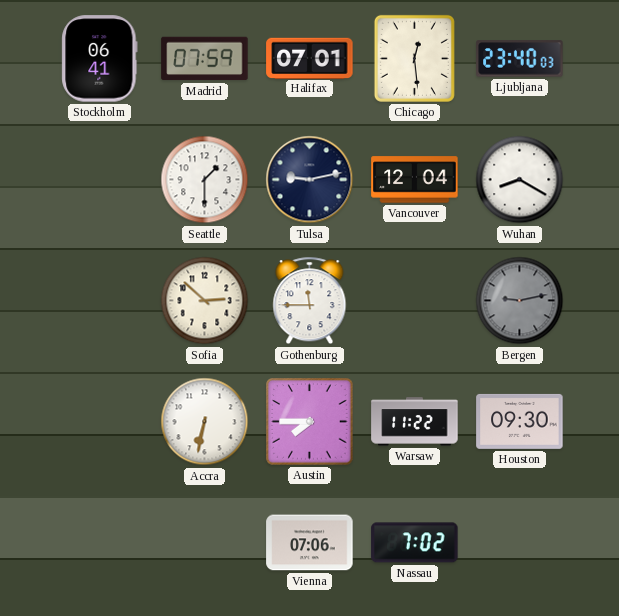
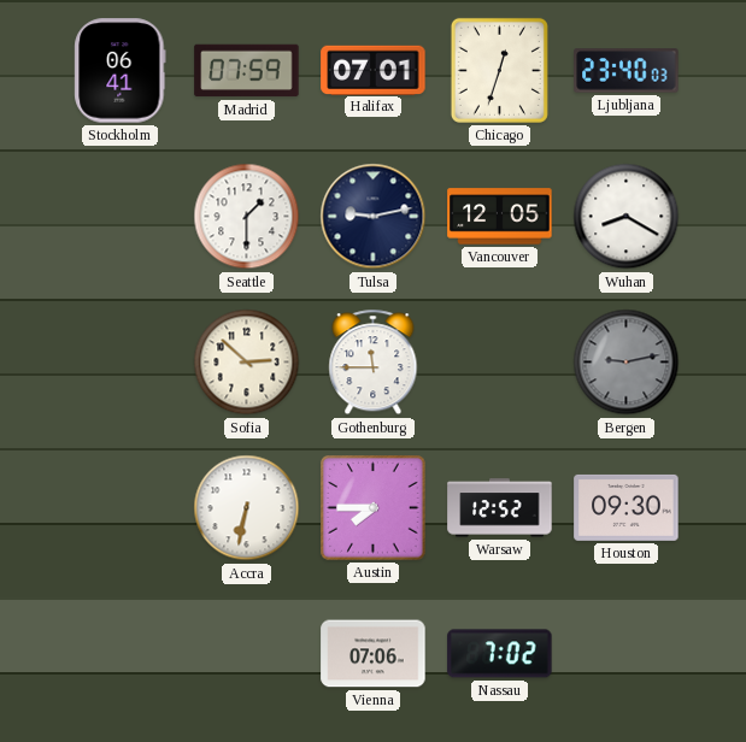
Chicago: 12:29 -> 12:33
Vancouver: 12:04 -> 12:05
Warsaw: 11:22 -> 12:52
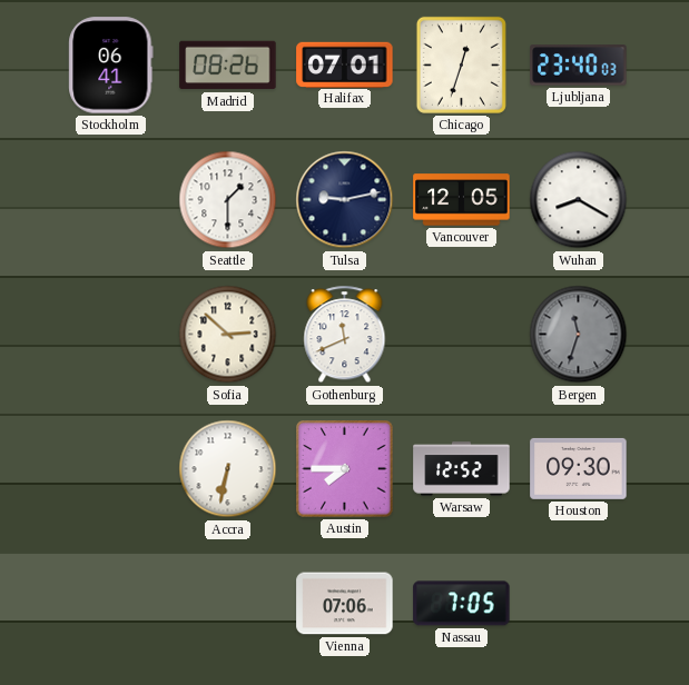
Madrid: 07:59 -> 08:26
Gothenburg: 11:45 -> 11:41
Bergen: 9:13 -> 11:33
Nassau: 7:02 -> 7:05
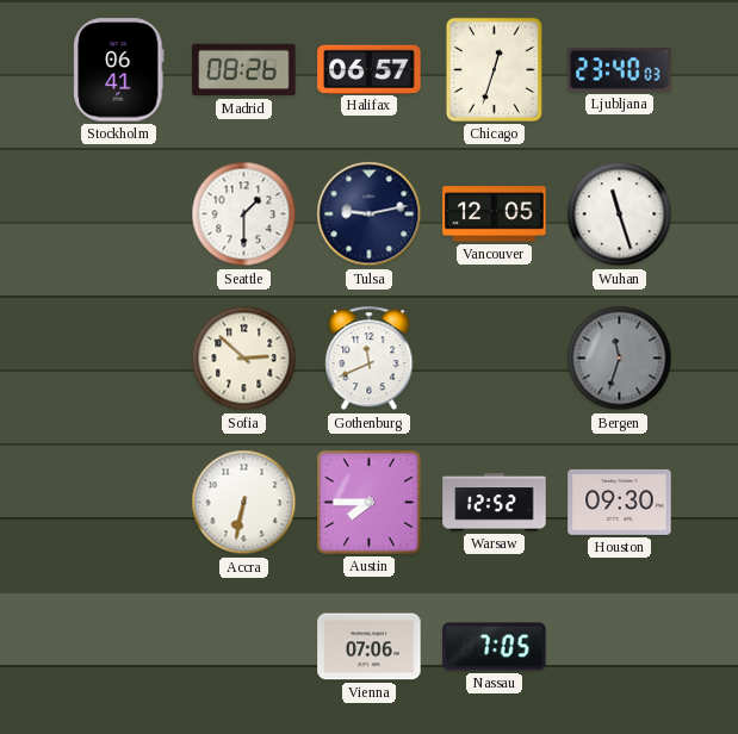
Halifax: 07:01 -> 06:57
Wuhan: 8:20 -> 11:27
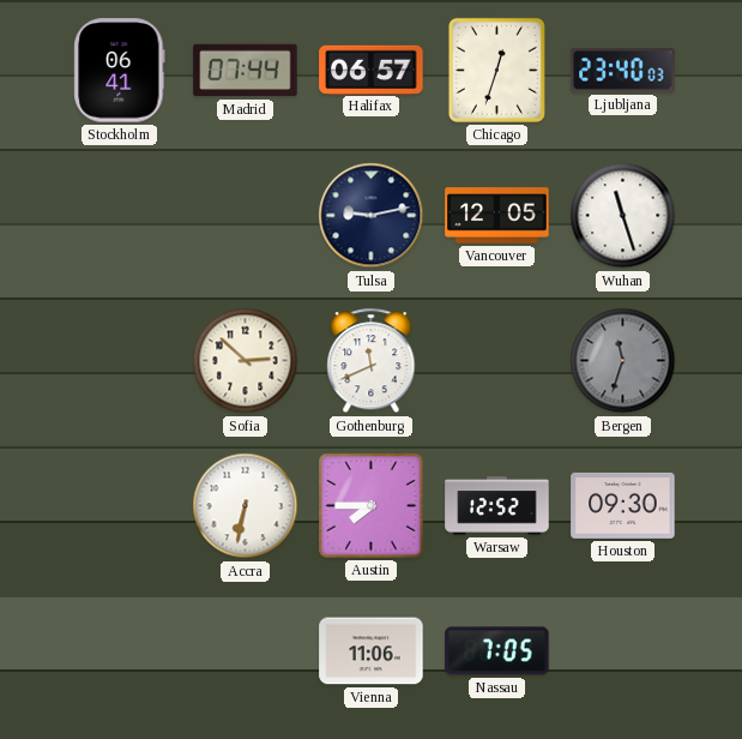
Madrid: 08:26 -> 07:44
Seattle: 1:30 -> none
Vienna: 07:06 -> 11:06
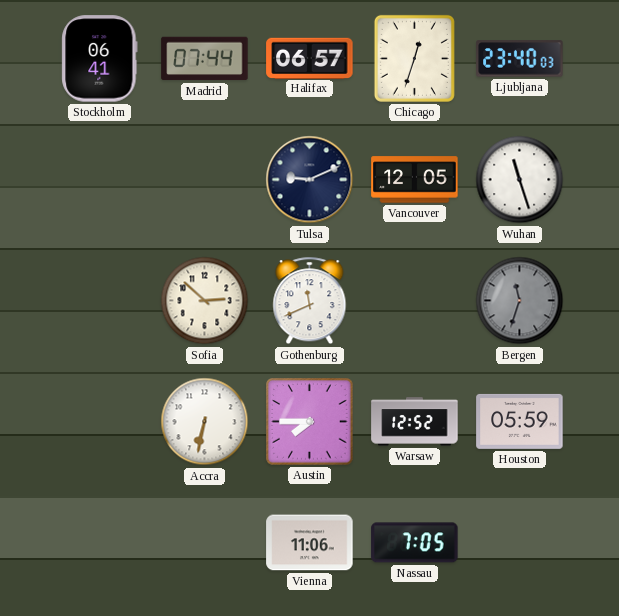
Tulsa: 9:13 -> 9:11
Houston: 09:30 -> 05:59
